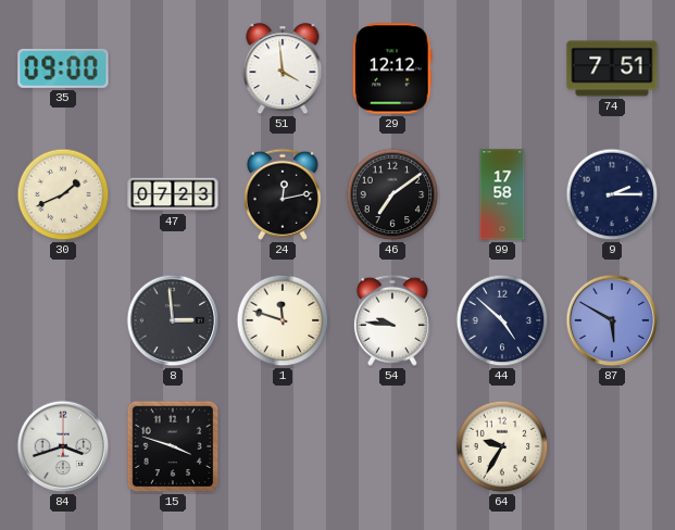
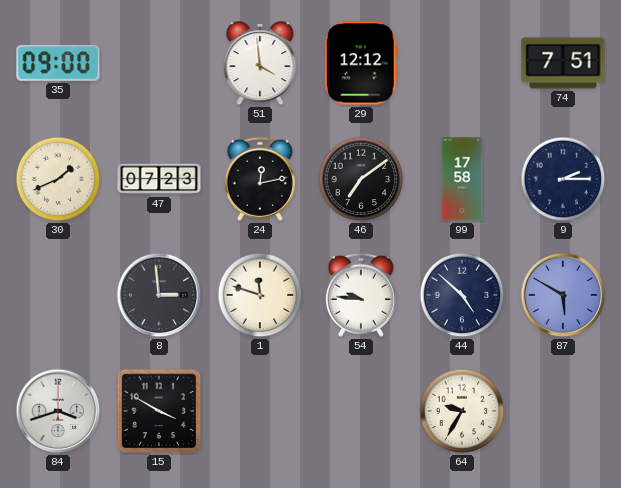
15: 3:48 -> 3:50
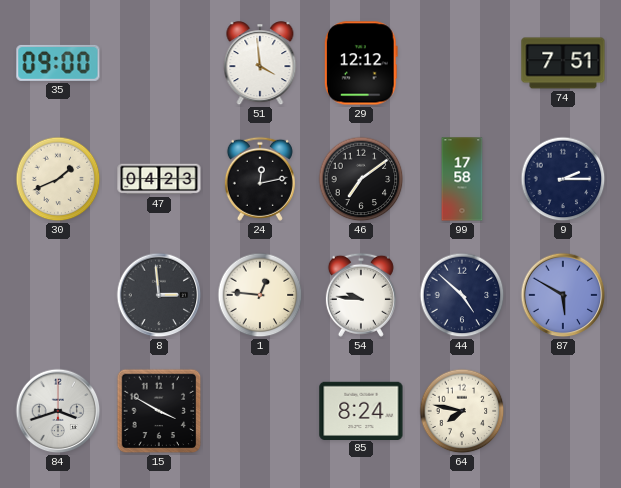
47: 07:23 -> 04:23
1: 11:48 -> 12:46
85: none -> 8:24
64: 9:35 -> 7:47
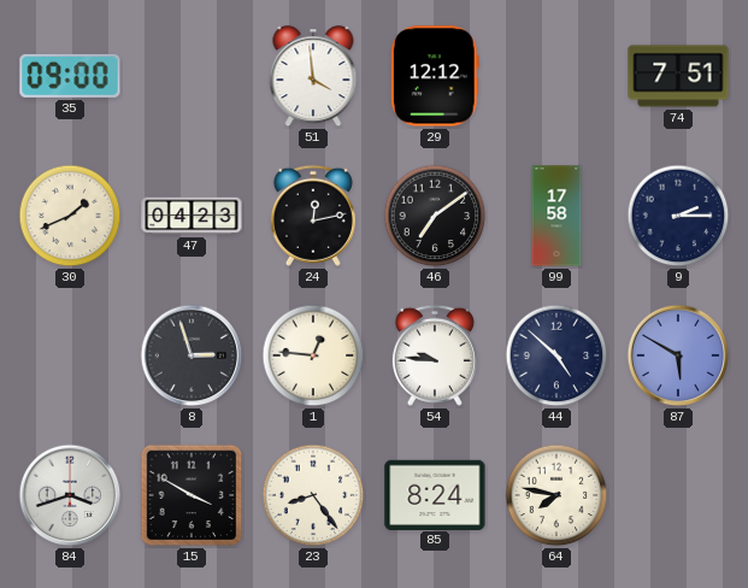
8: 2:59 -> 2:57
23: none -> 8:24
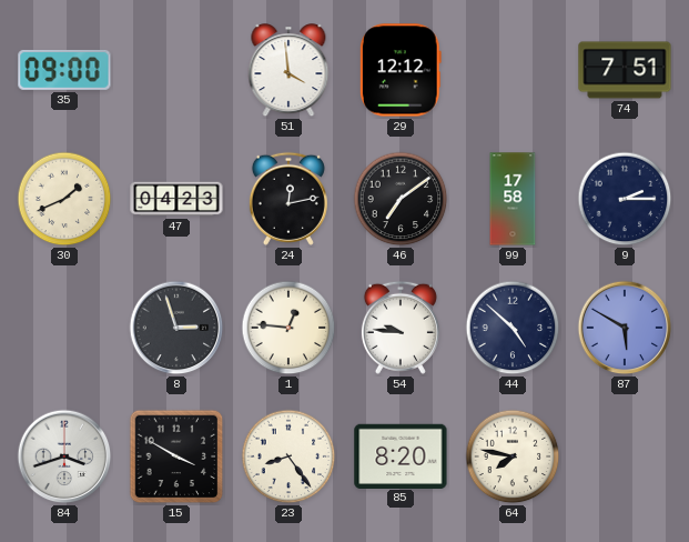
85: 8:24 -> 8:20
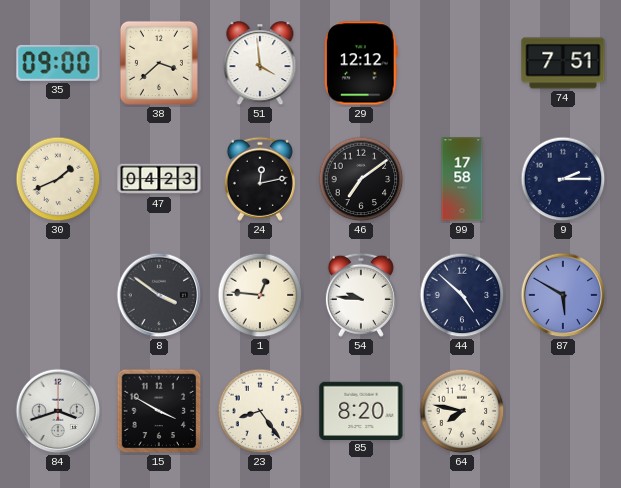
38: none -> 3:38
8: 2:57 -> 3:51
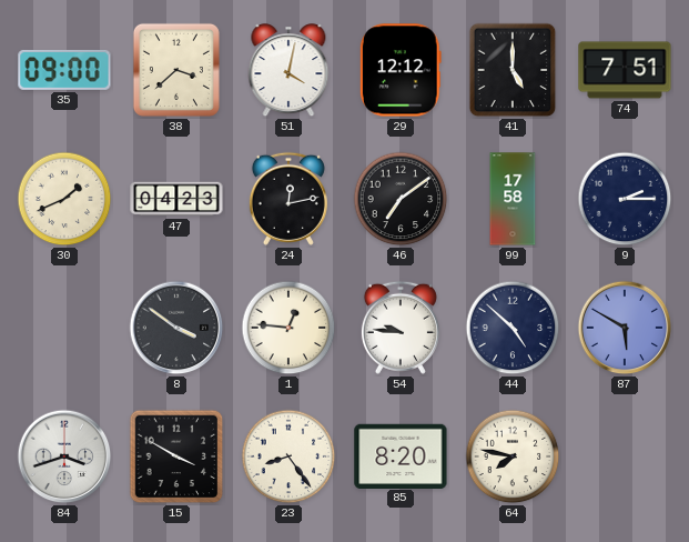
51: 3:59 -> 4:02
41: none -> 5:00
